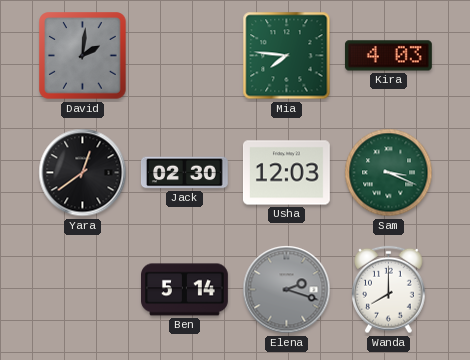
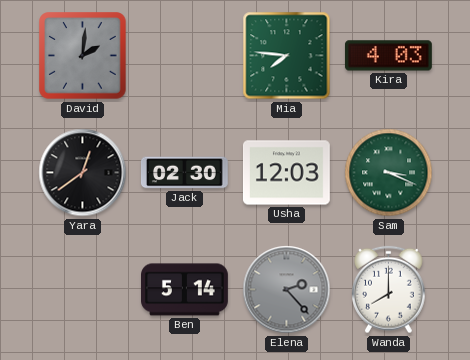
Elena: 2:18 -> 2:23
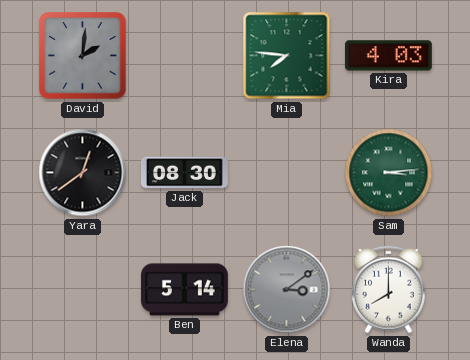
Jack: 02:30 -> 08:30
Usha: 12:03 -> none
Sam: 3:19 -> 3:14
Elena: 2:23 -> 3:09
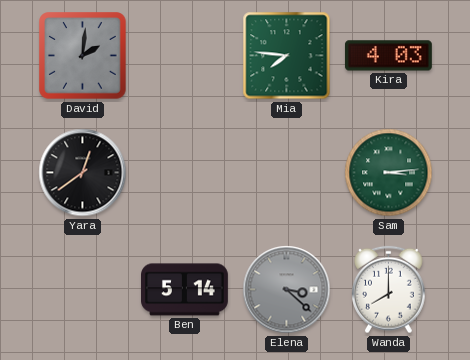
Jack: 08:30 -> none
Elena: 3:09 -> 3:22
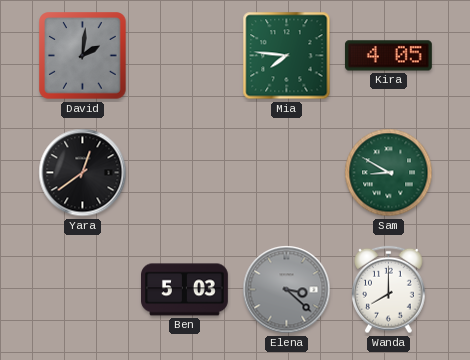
Kira: 4:03 -> 4:05
Sam: 3:14 -> 8:50
Ben: 5:14 -> 5:03
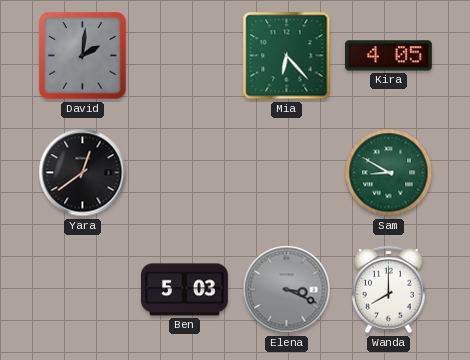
Mia: 7:46 -> 6:23
Elena: 3:22 -> 3:19
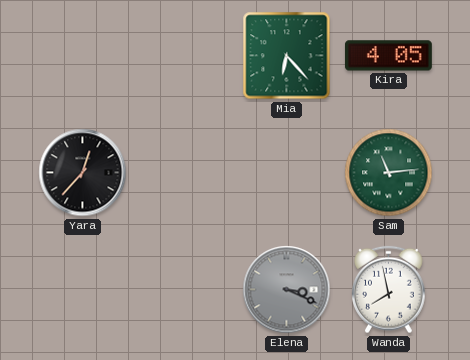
David: 2:01 -> none
Yara: 12:39 -> 12:37
Sam: 8:50 -> 11:14
Ben: 5:03 -> none
Wanda: 8:00 -> 7:58
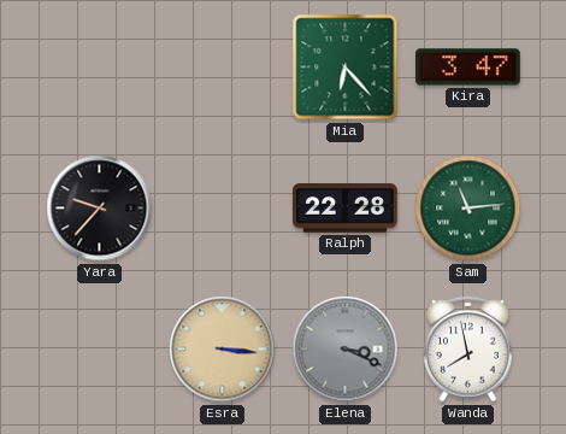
Kira: 4:05 -> 3:47
Yara: 12:37 -> 9:37
Ralph: none -> 22:28
Esra: none -> 3:16
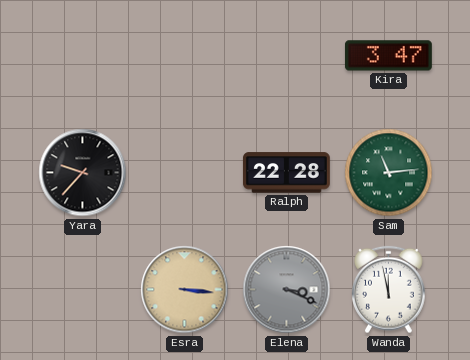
Mia: 6:23 -> none
Wanda: 7:58 -> 11:58
